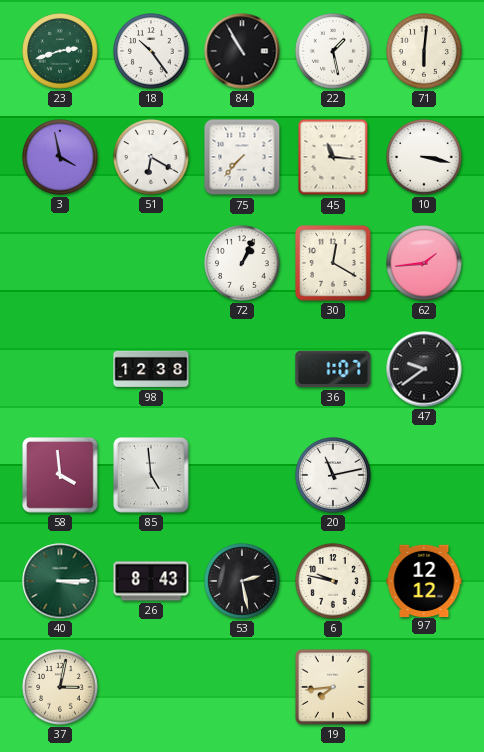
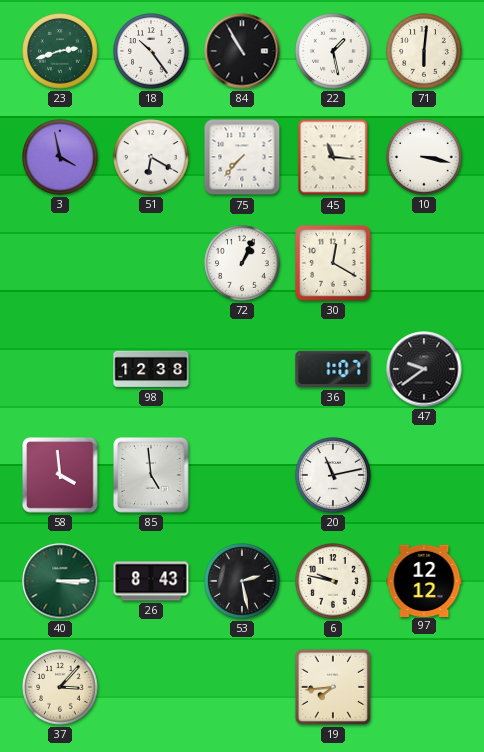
62: 1:44 -> none
37: 3:02 -> 3:07
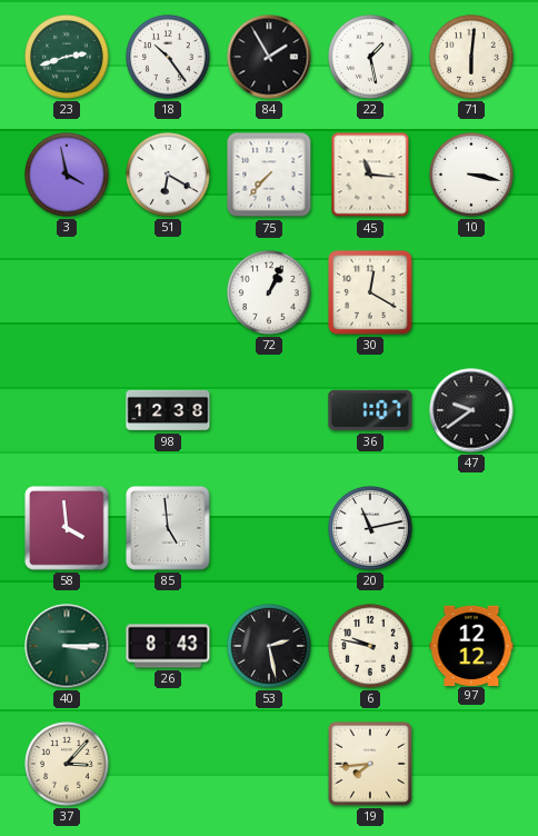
84: 10:55 -> 1:55
